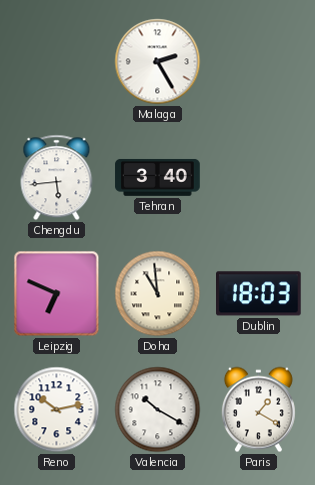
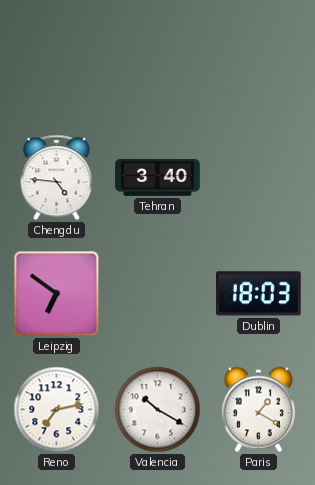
Malaga: 2:25 -> none
Chengdu: 5:44 -> 4:46
Leipzig: 6:49 -> 6:51
Doha: 10:59 -> none
Reno: 10:13 -> 7:13
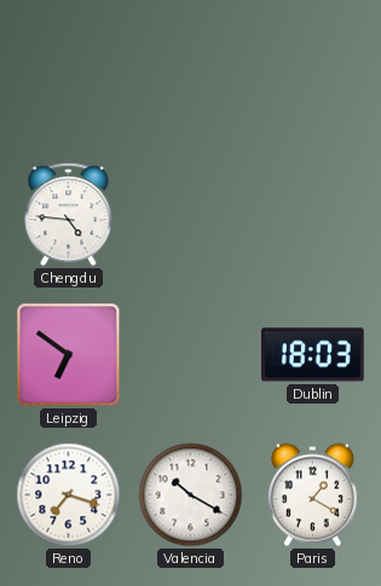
Tehran: 3:40 -> none
Reno: 7:13 -> 7:18
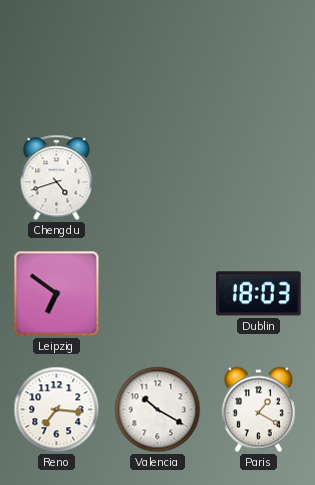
Chengdu: 4:46 -> 4:42
Reno: 7:18 -> 7:16
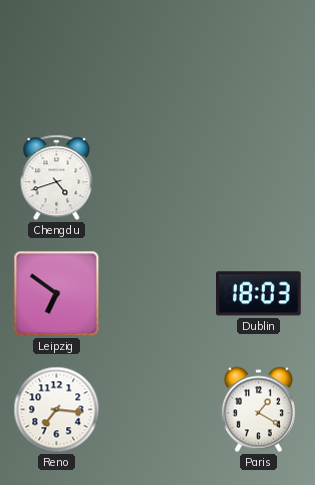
Valencia: 10:20 -> none
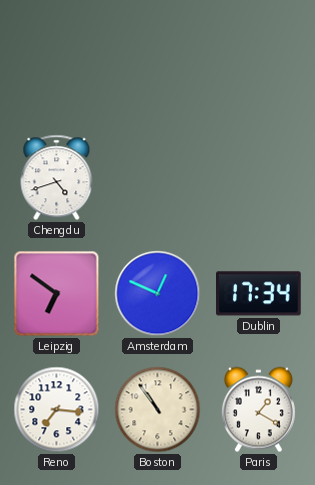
Amsterdam: none -> 12:49
Dublin: 18:03 -> 17:34
Boston: none -> 10:54
